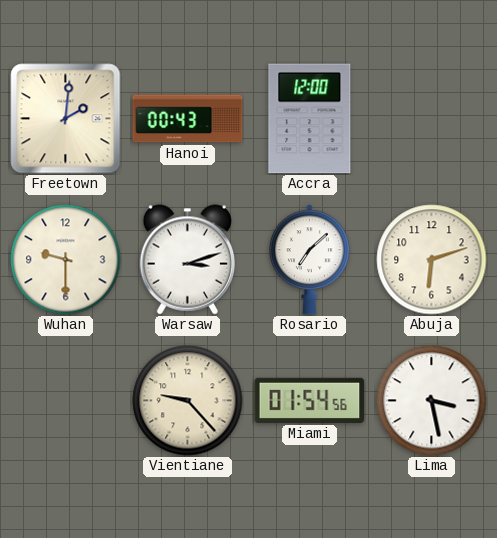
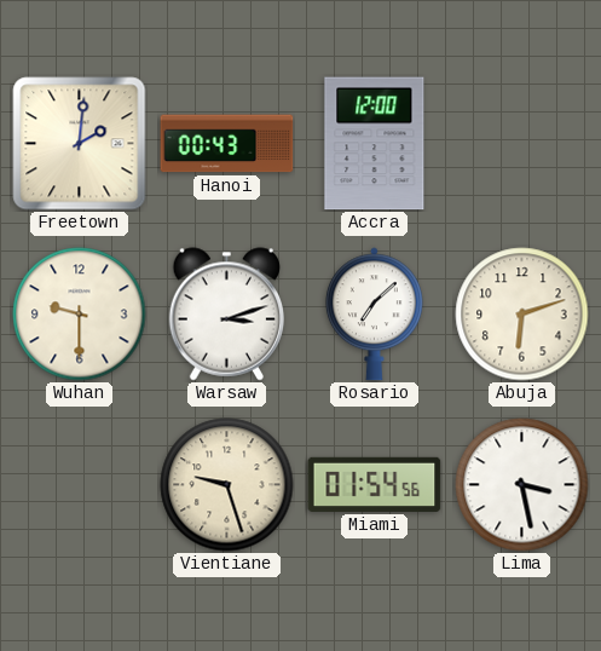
Vientiane: 9:23 -> 9:27
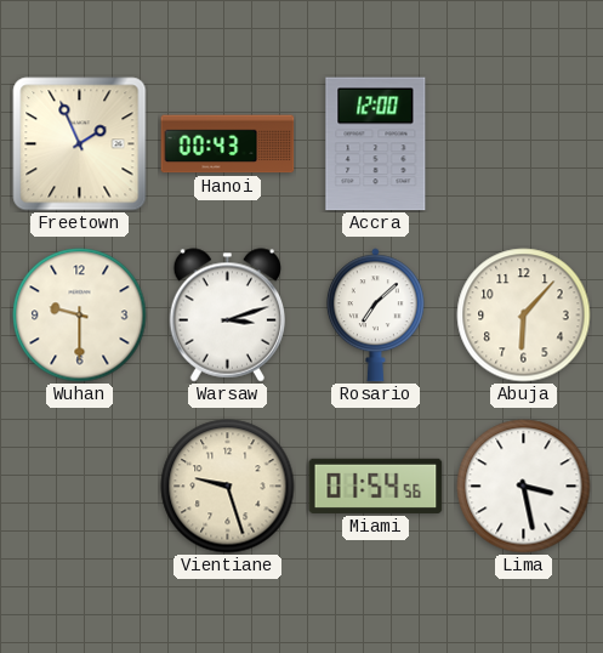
Freetown: 2:01 -> 1:56
Abuja: 6:12 -> 6:07
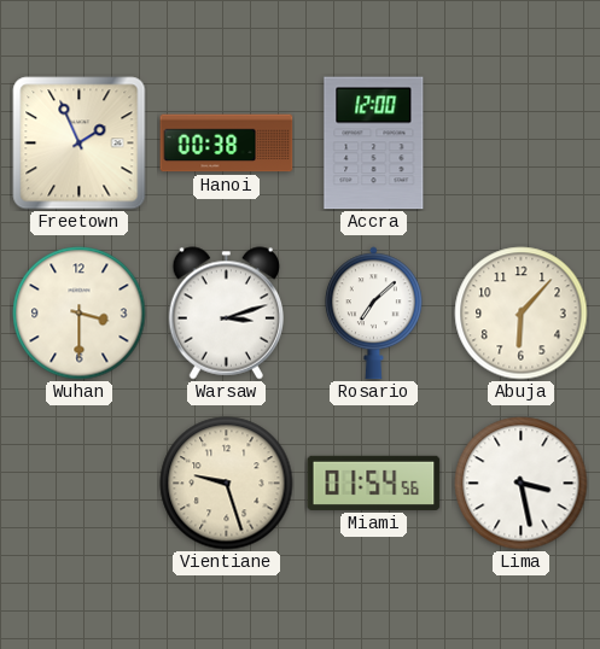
Hanoi: 00:43 -> 00:38
Wuhan: 9:30 -> 3:30
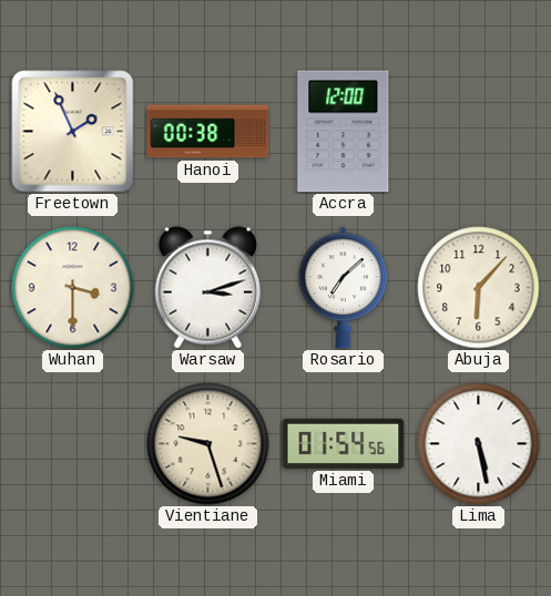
Lima: 3:28 -> 5:28
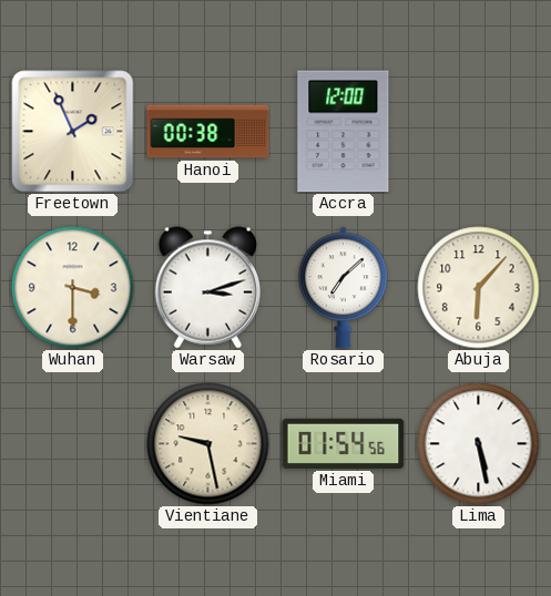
Vientiane: 9:27 -> 9:28
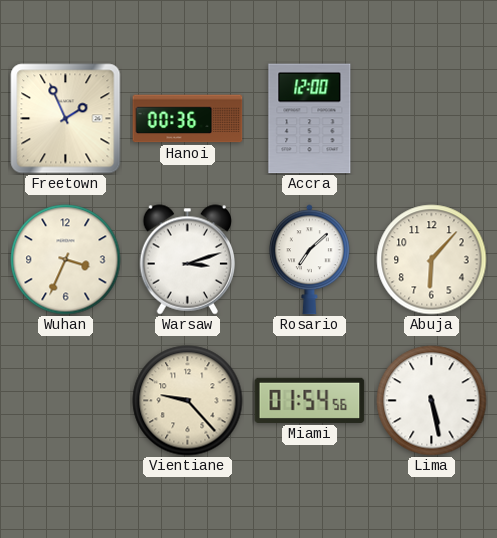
Hanoi: 00:38 -> 00:36
Wuhan: 3:30 -> 3:34
Vientiane: 9:28 -> 9:23
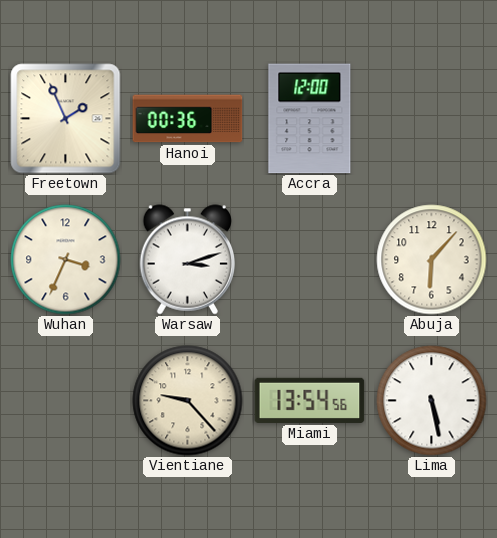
Rosario: 7:08 -> none
Miami: 01:54 -> 13:54
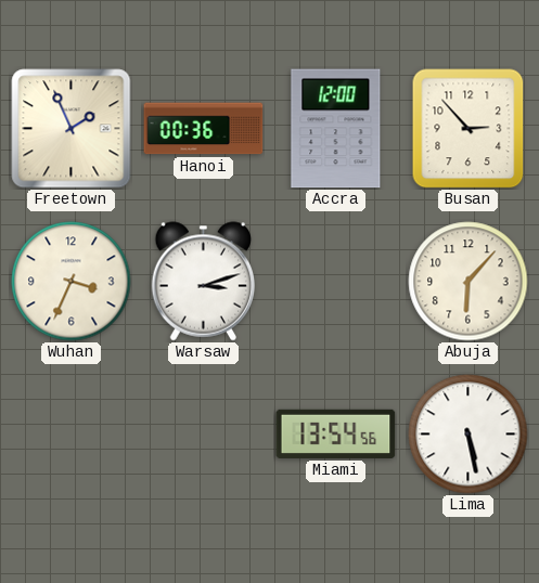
Busan: none -> 2:53
Vientiane: 9:23 -> none
